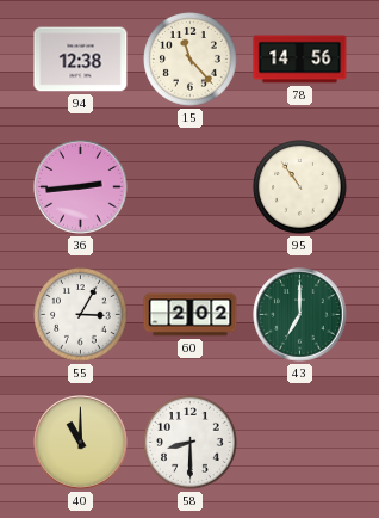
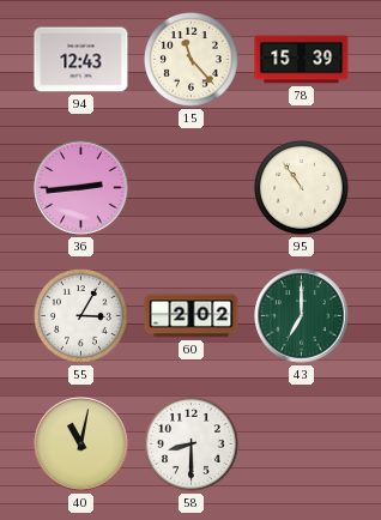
94: 12:38 -> 12:43
78: 14:56 -> 15:39
40: 11:00 -> 11:02
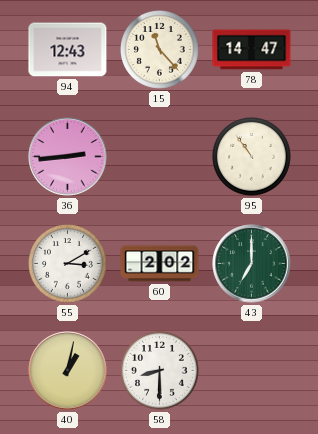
78: 15:39 -> 14:47
55: 3:05 -> 3:10
40: 11:02 -> 1:02
